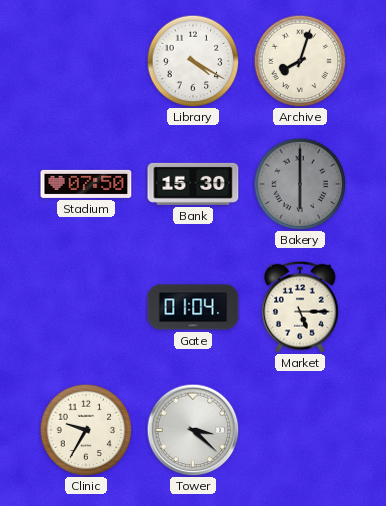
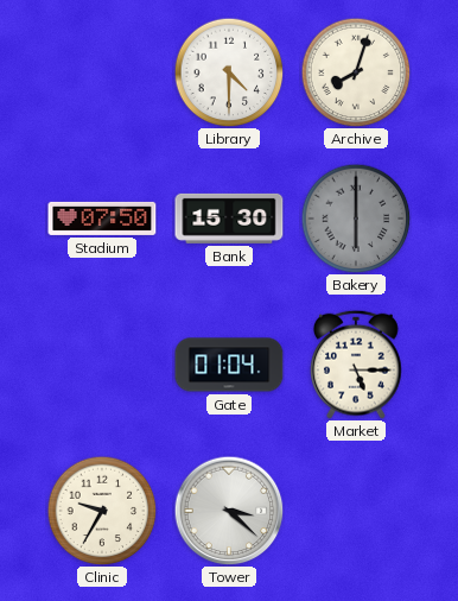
Library: 4:20 -> 4:30
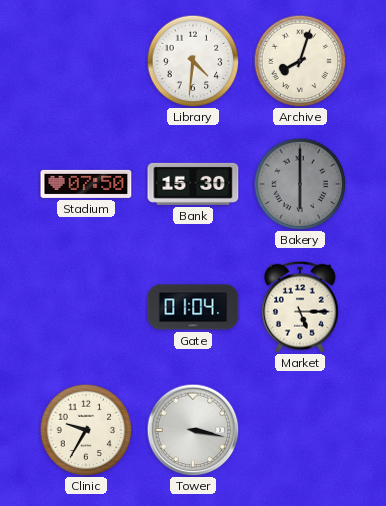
Library: 4:30 -> 4:31
Tower: 3:22 -> 3:17
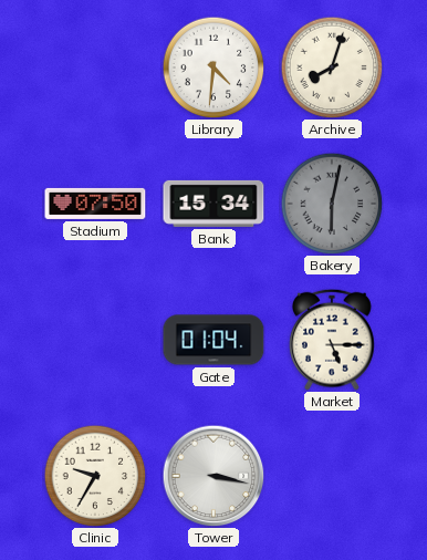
Bank: 15:30 -> 15:34
Bakery: 6:00 -> 6:02
